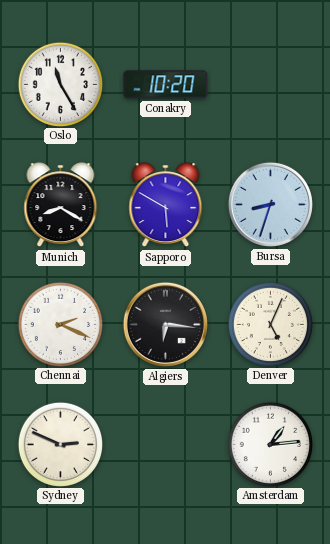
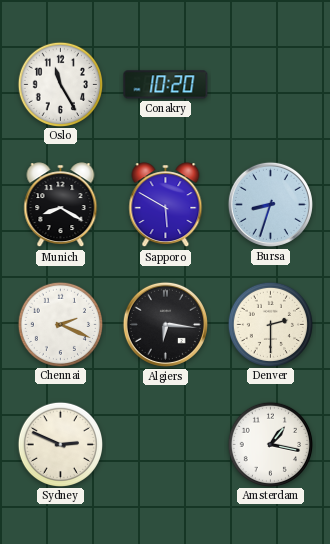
Denver: 5:04 -> 2:30
Amsterdam: 1:14 -> 1:17
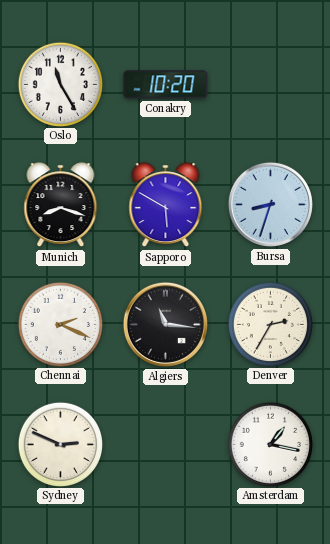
Munich: 8:20 -> 8:18
Algiers: 6:16 -> 11:16
Denver: 2:30 -> 2:35
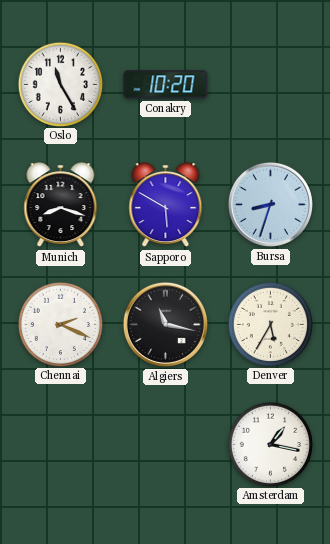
Algiers: 11:16 -> 11:17
Denver: 2:35 -> 5:35
Sydney: 2:49 -> none
